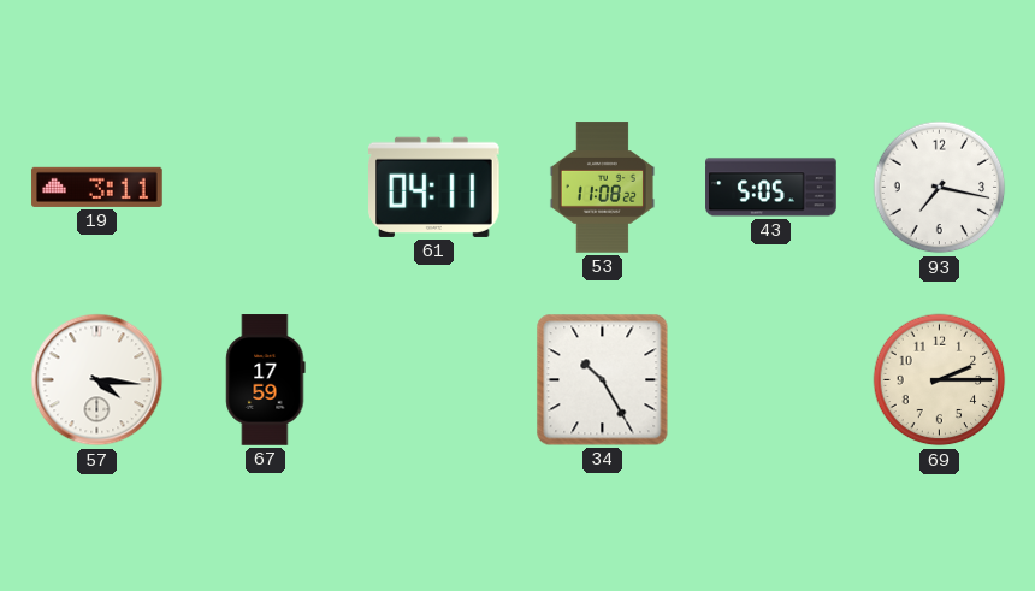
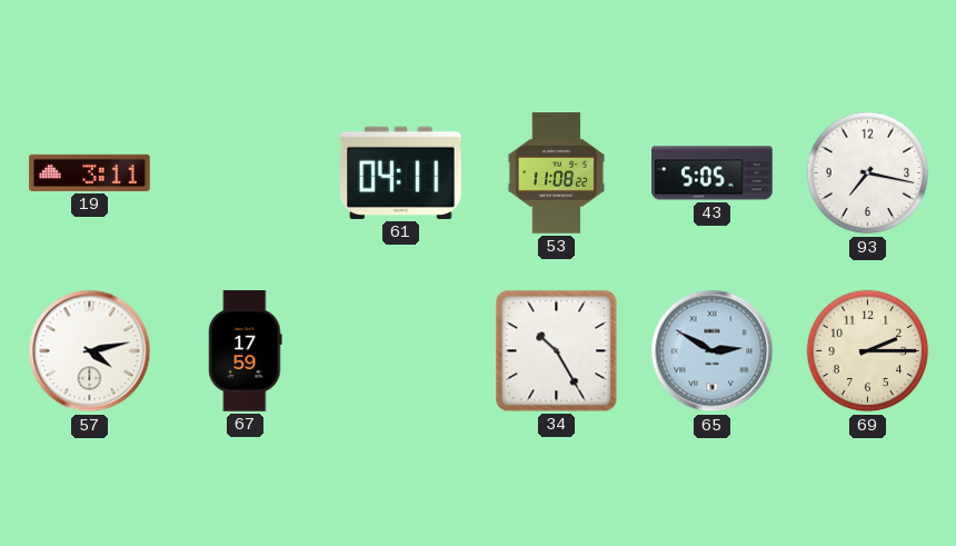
57: 4:16 -> 4:13
65: none -> 2:50
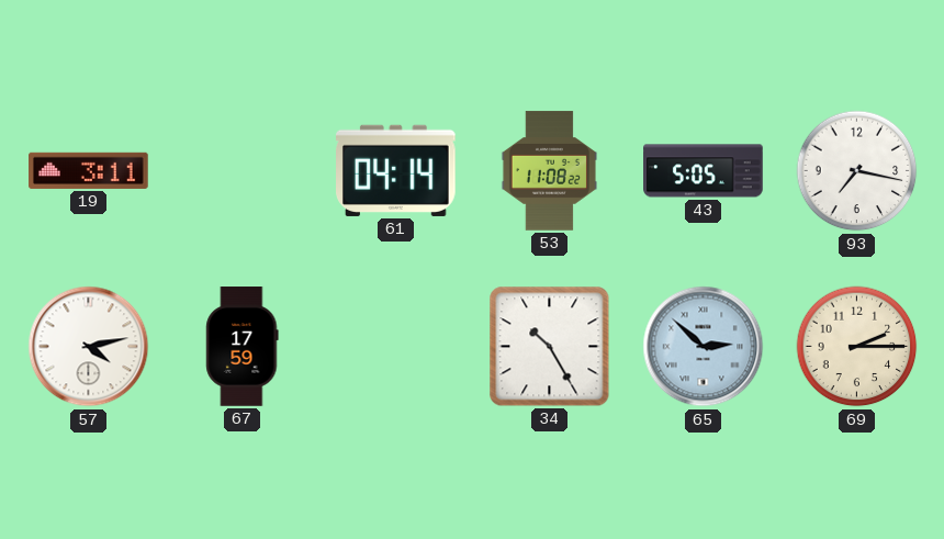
61: 04:11 -> 04:14
65: 2:50 -> 2:52
